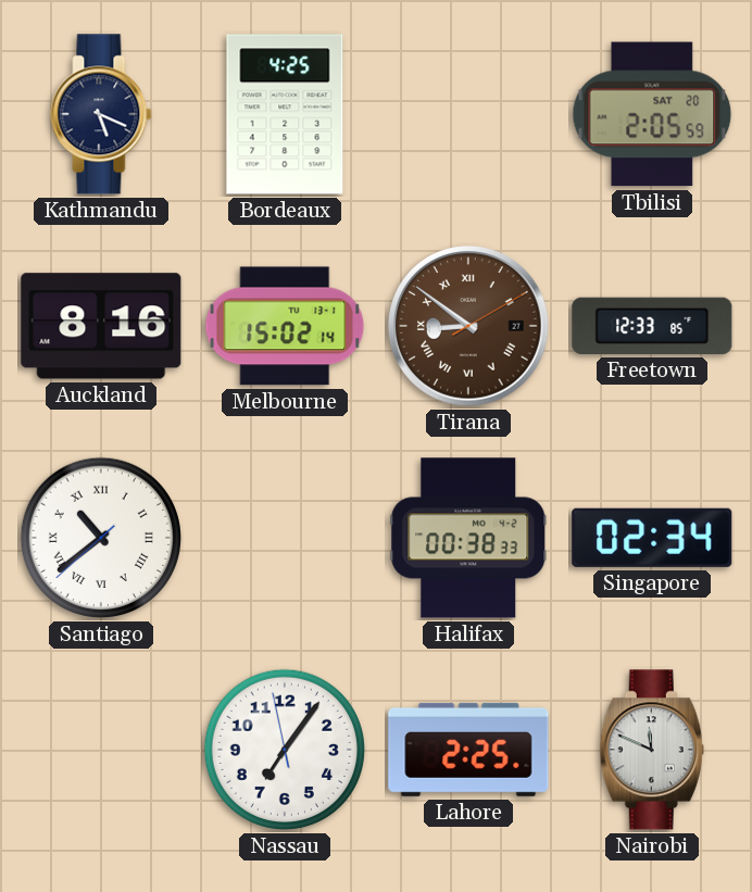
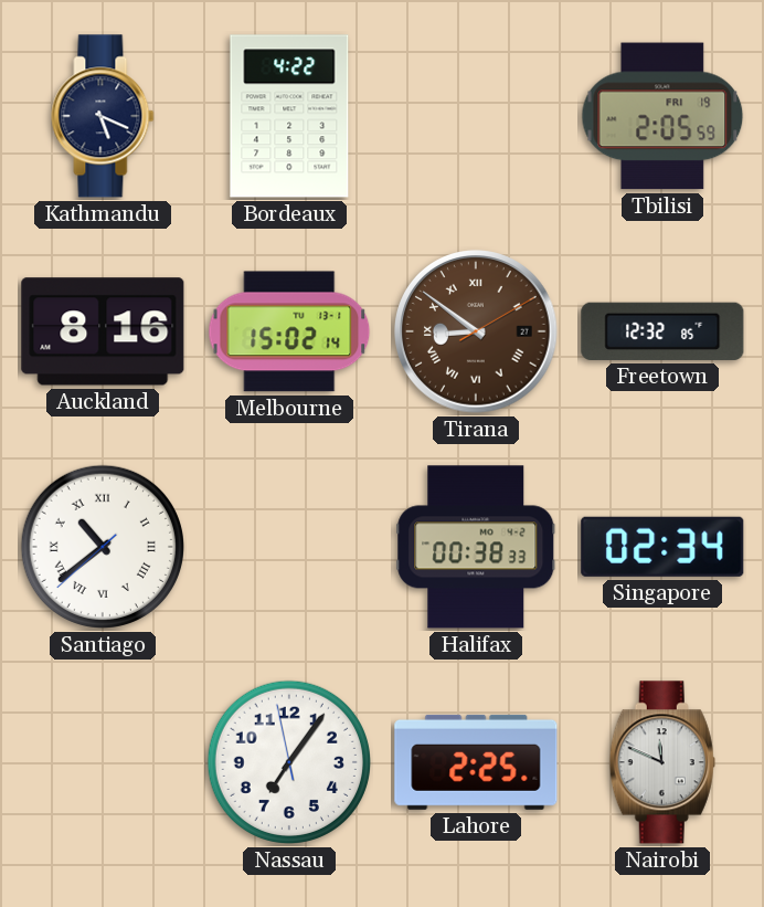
Bordeaux: 4:25 -> 4:22
Tbilisi date: SAT 20 -> FRI 19
Freetown: 12:33 -> 12:32
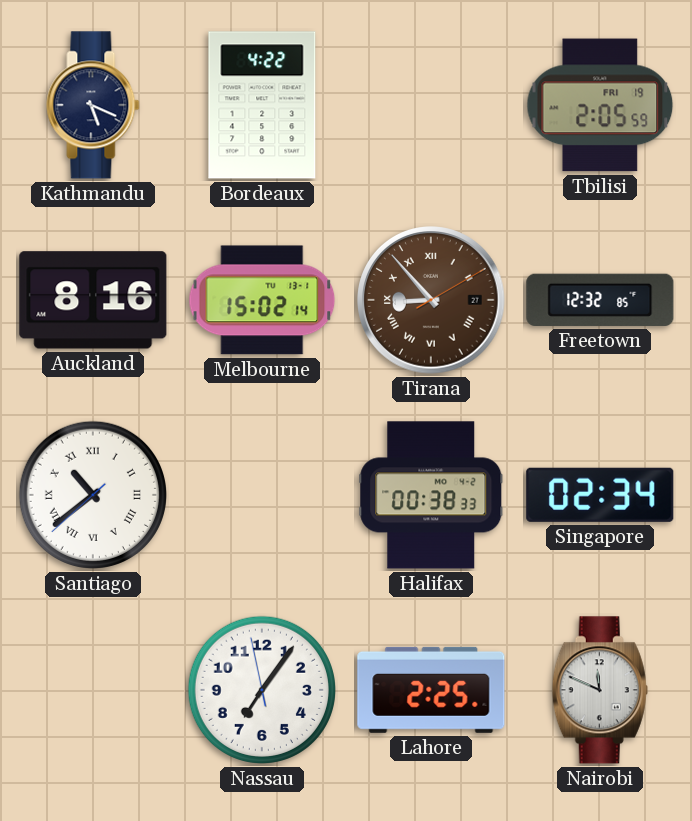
Tirana: 8:51 -> 8:53
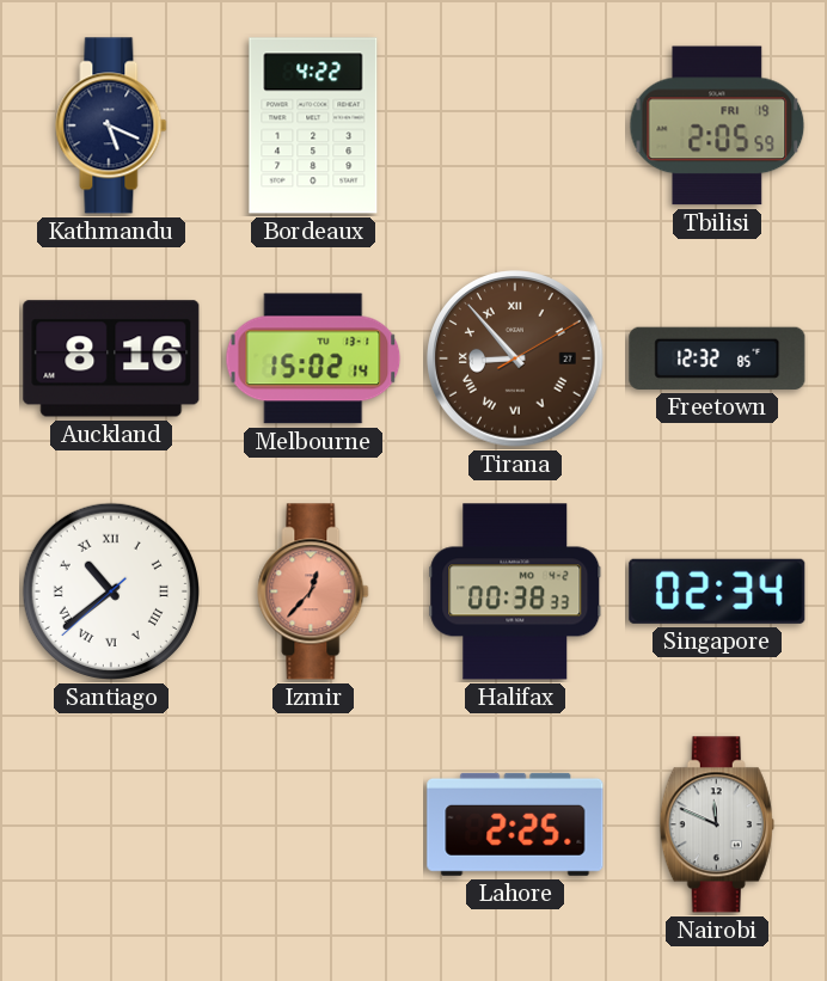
Izmir: none -> 12:37
Nassau: 7:05 -> none
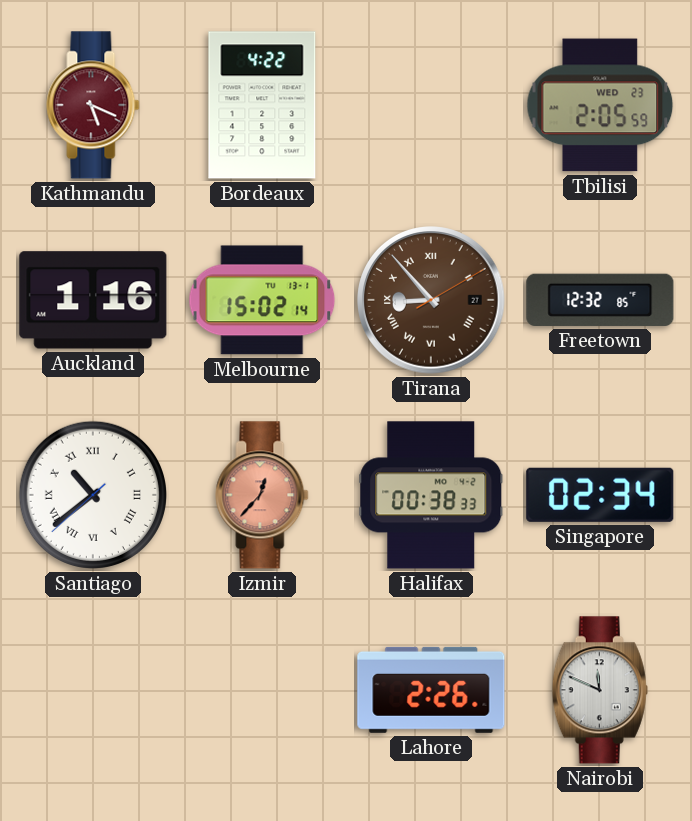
Kathmandu dial: navy -> burgundy
Tbilisi date: FRI 19 -> WED 23
Auckland: 8:16 -> 1:16
Lahore: 2:25 -> 2:26
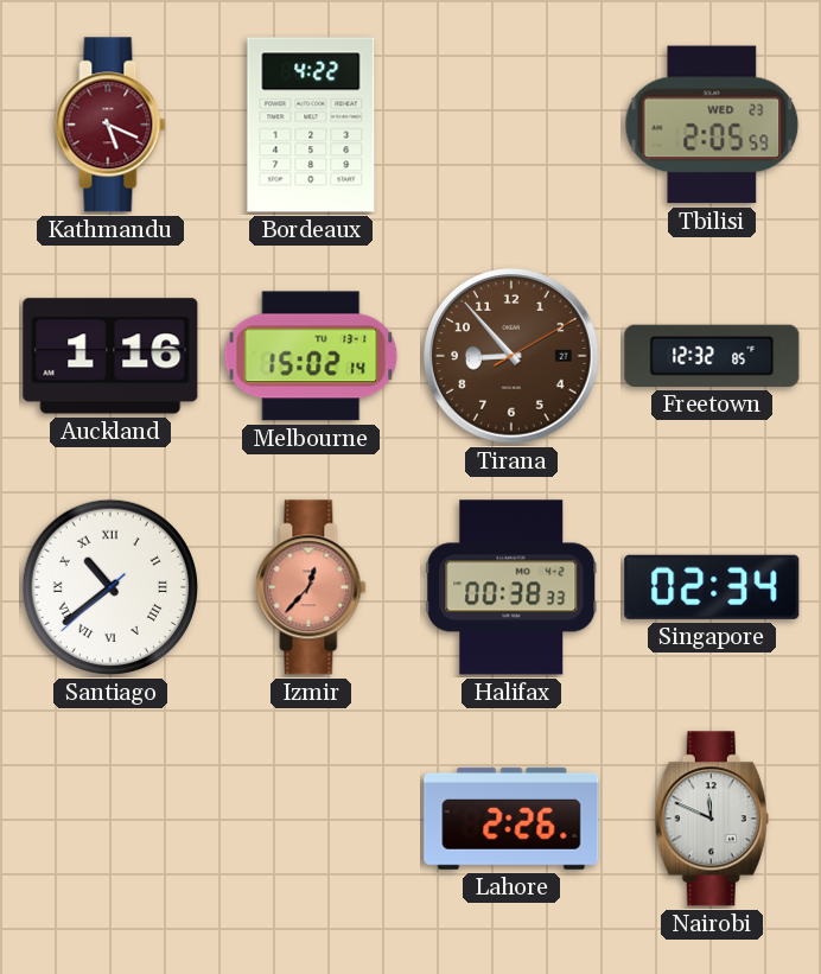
Tirana numerals: Roman -> Arabic
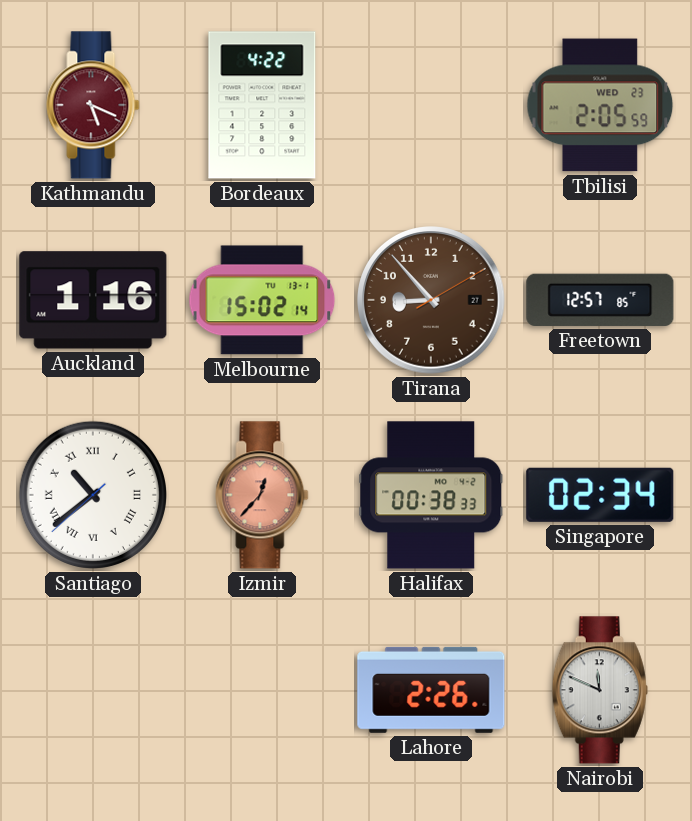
Freetown: 12:32 -> 12:57
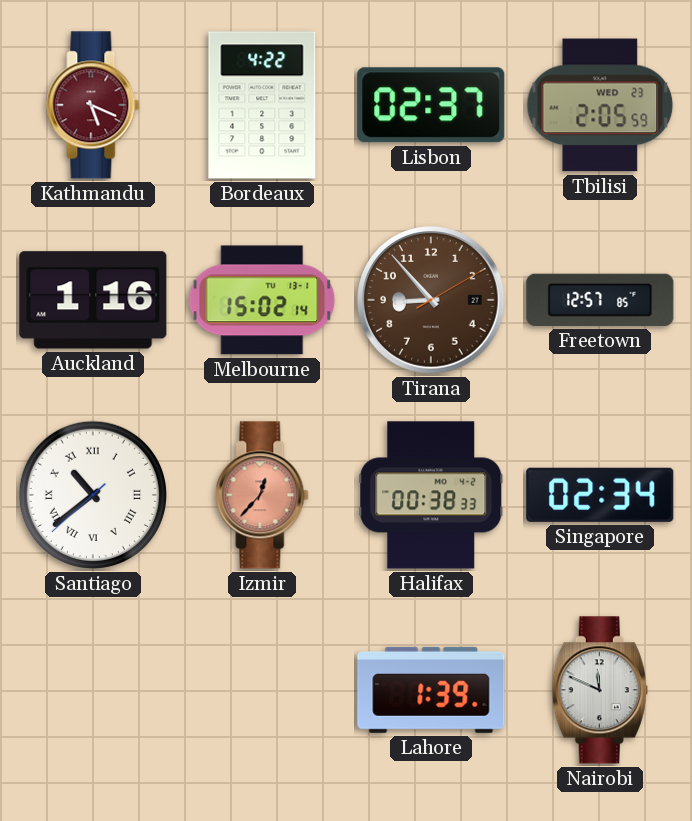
Lisbon: none -> 02:37
Lahore: 2:26 -> 1:39
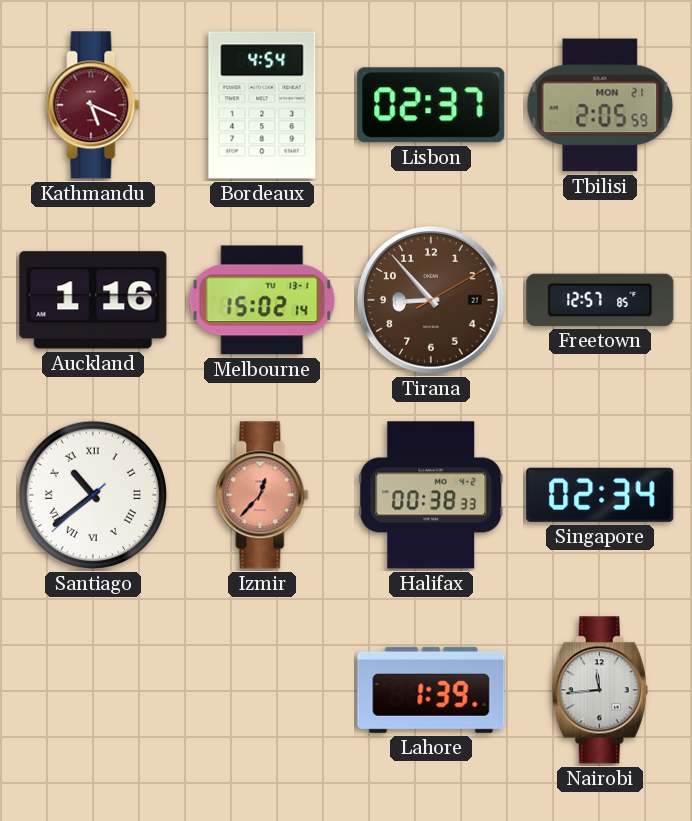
Bordeaux: 4:22 -> 4:54
Tbilisi date: WED 23 -> MON 21
Nairobi: 11:49 -> 11:44
